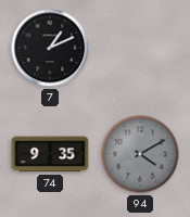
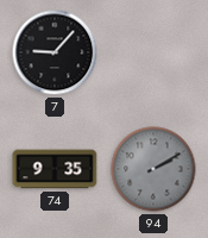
7: 1:11 -> 9:07
94: 4:10 -> 2:10
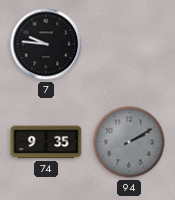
7: 9:07 -> 9:46
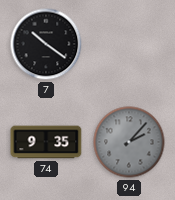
7: 9:46 -> 10:21
94: 2:10 -> 2:07
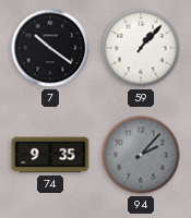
59: none -> 1:07
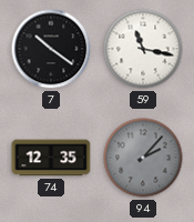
59: 1:07 -> 11:17
74: 9:35 -> 12:35
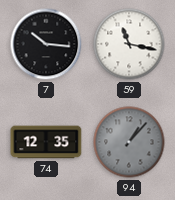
7: 10:21 -> 10:16
94: 2:07 -> 1:07
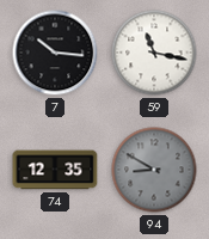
94: 1:07 -> 8:50
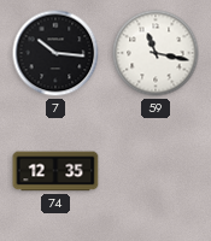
94: 8:50 -> none
